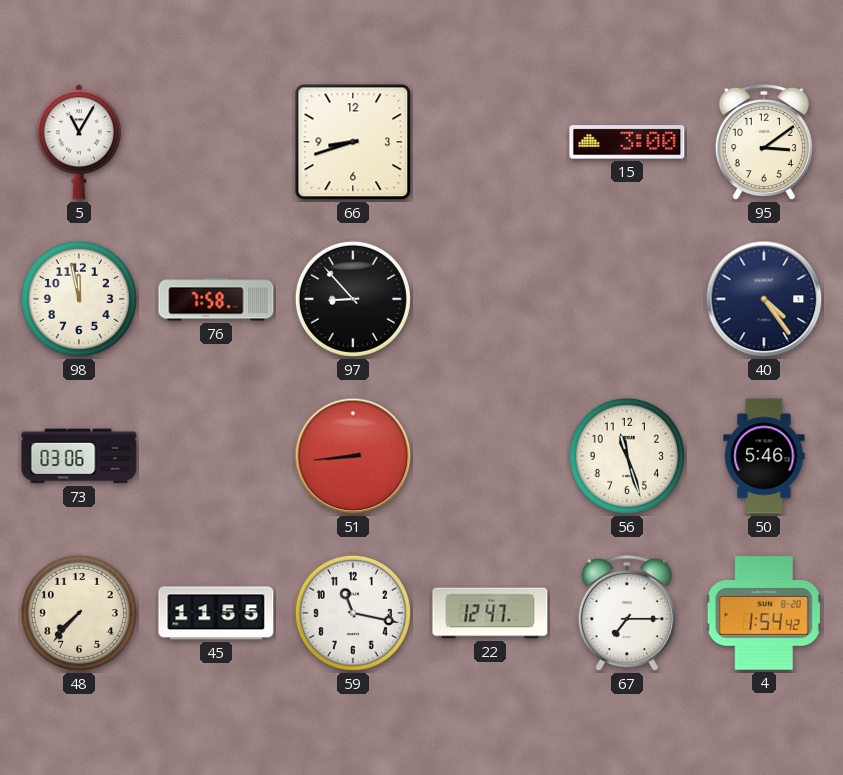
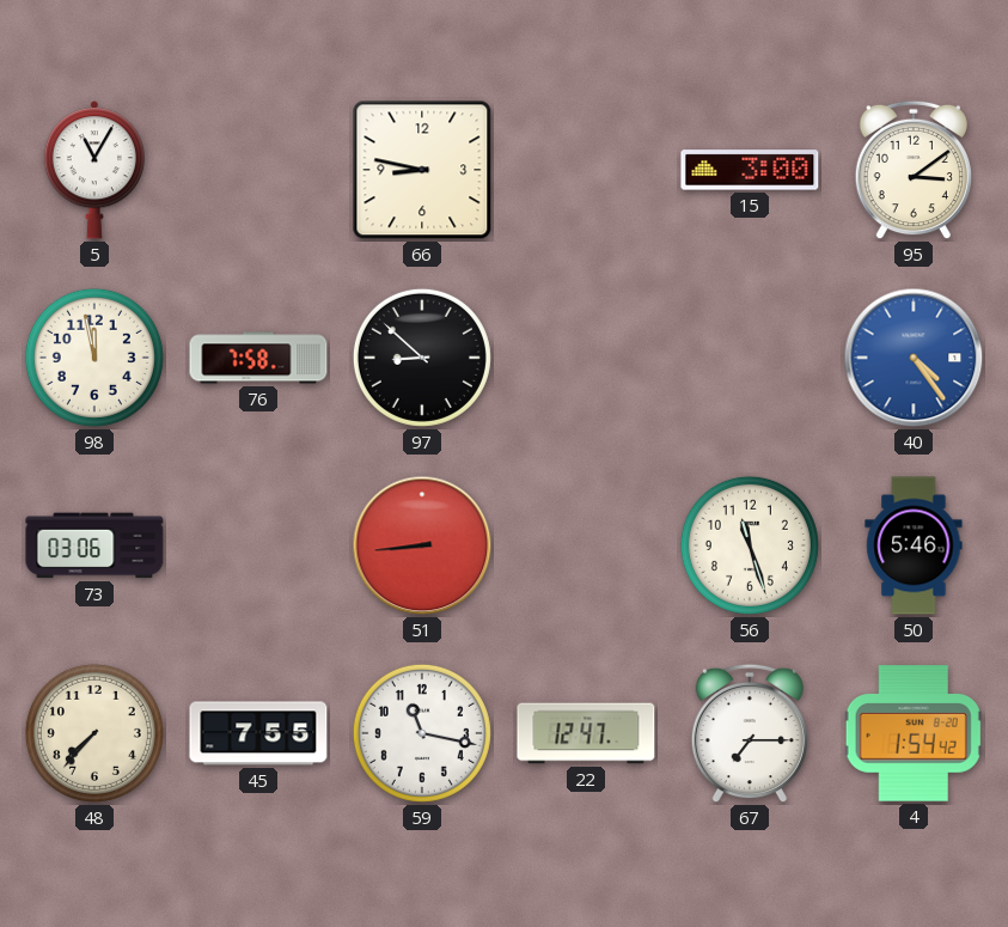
66: 8:42 -> 8:47
97: 8:53 -> 8:52
40 dial: navy -> blue
45: 11:55 -> 7:55
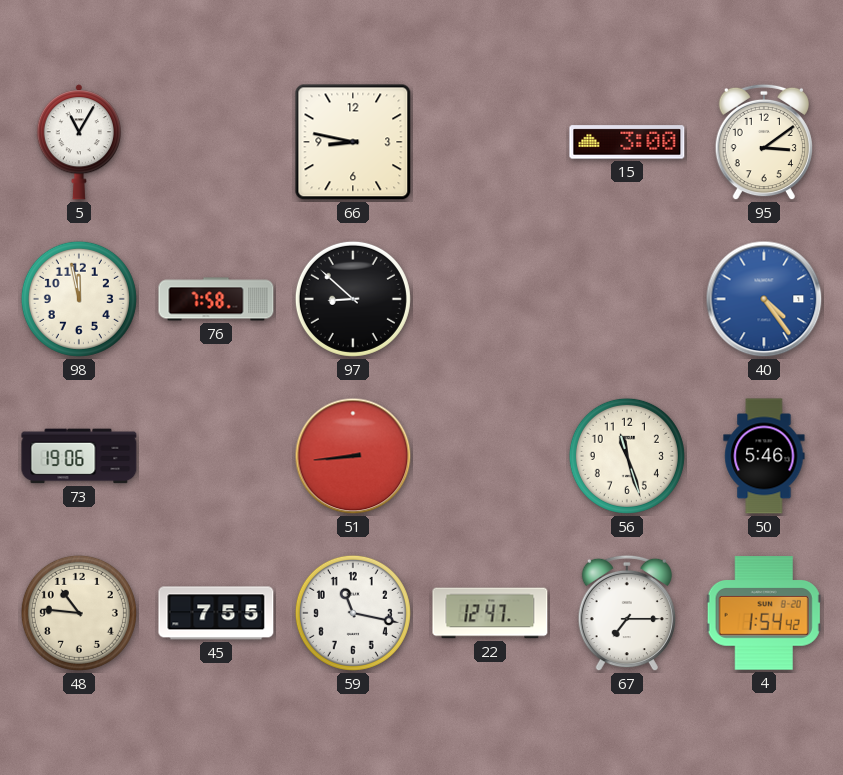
73: 03:06 -> 19:06
48: 7:37 -> 10:46
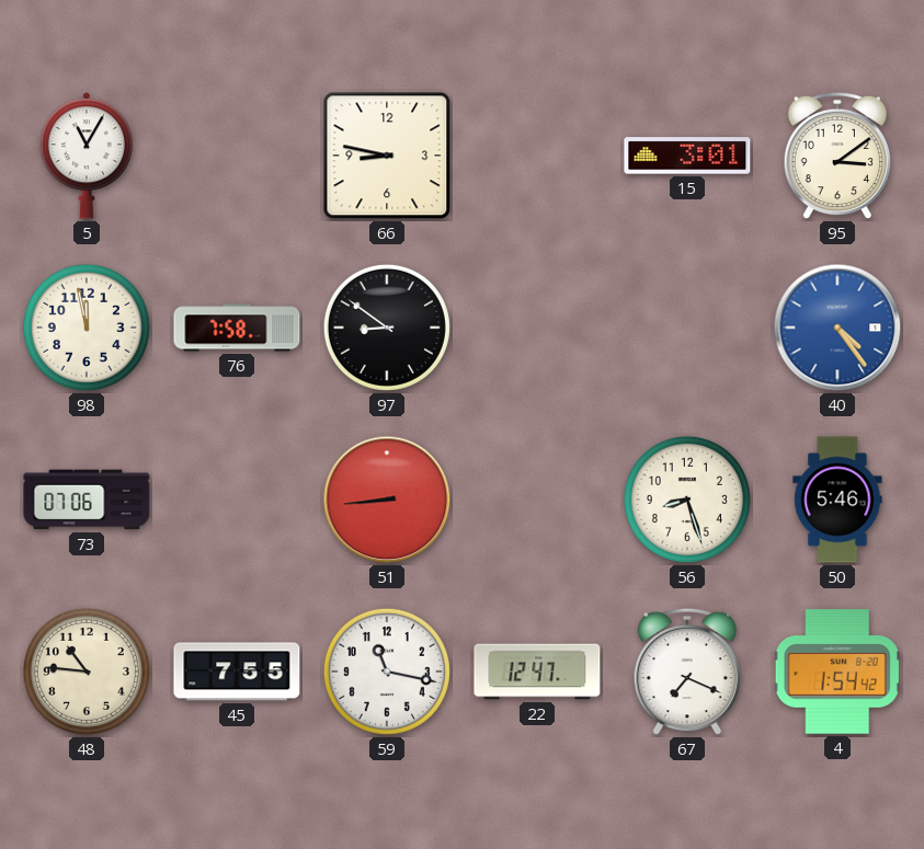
15: 3:00 -> 3:01
97: 8:52 -> 8:51
73: 19:06 -> 07:06
56: 11:27 -> 8:27
67: 7:15 -> 7:19
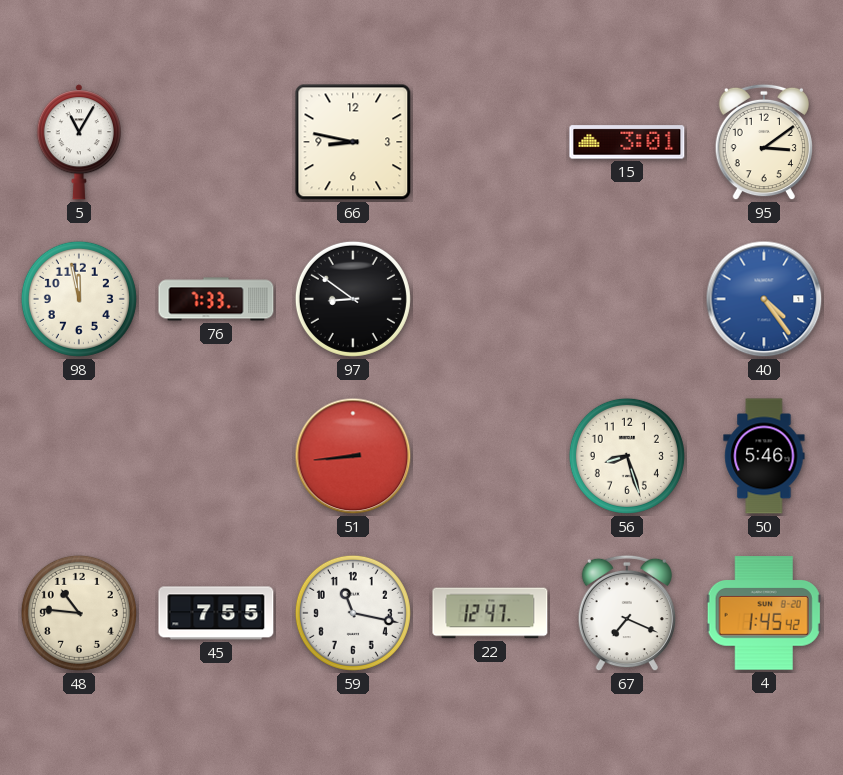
76: 7:58 -> 7:33
73: 07:06 -> none
4: 1:54 -> 1:45
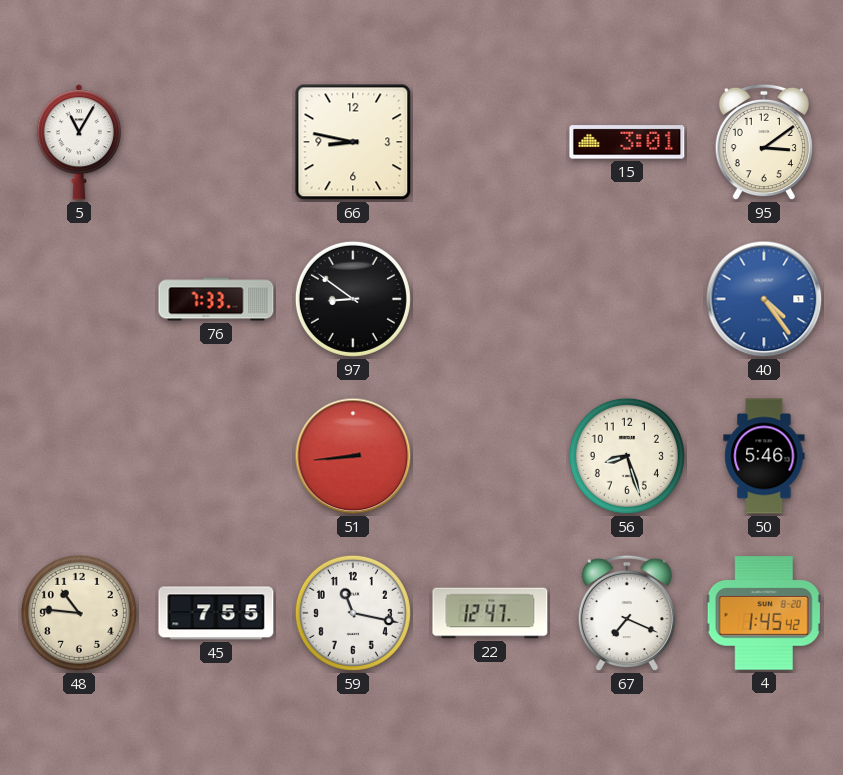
98: 11:58 -> none
